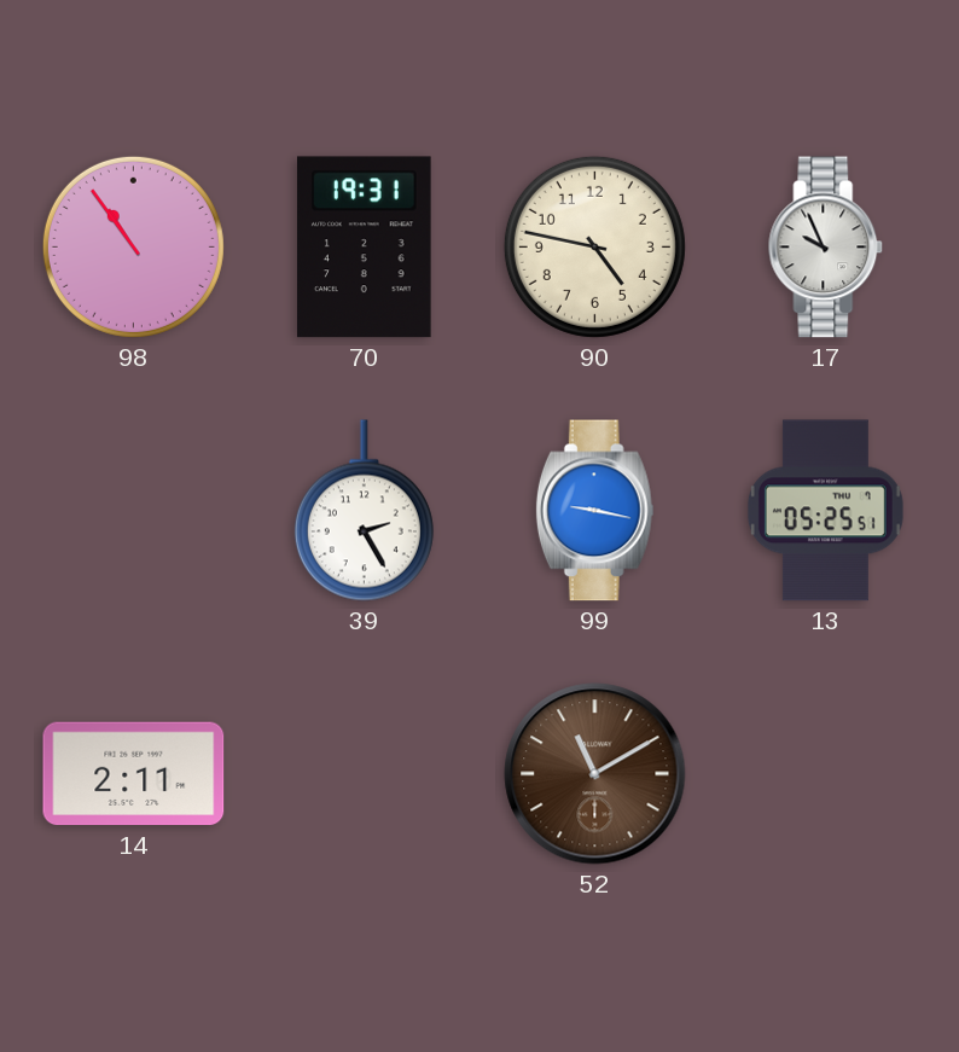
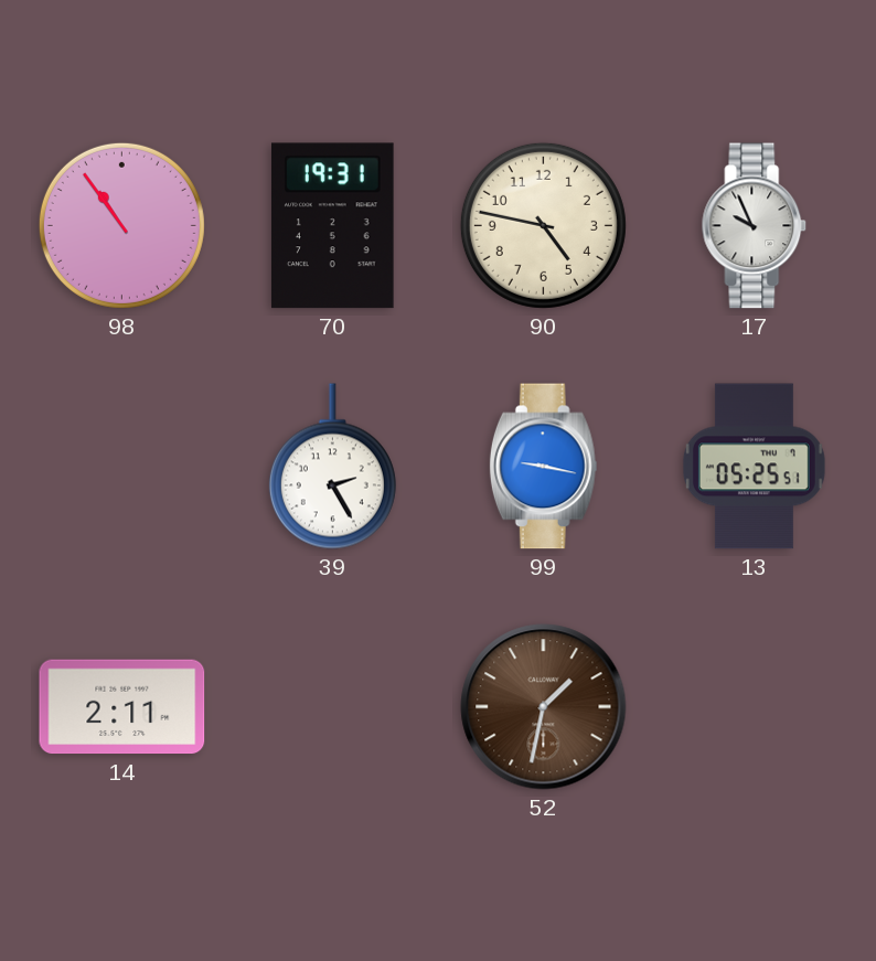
52: 11:10 -> 1:32
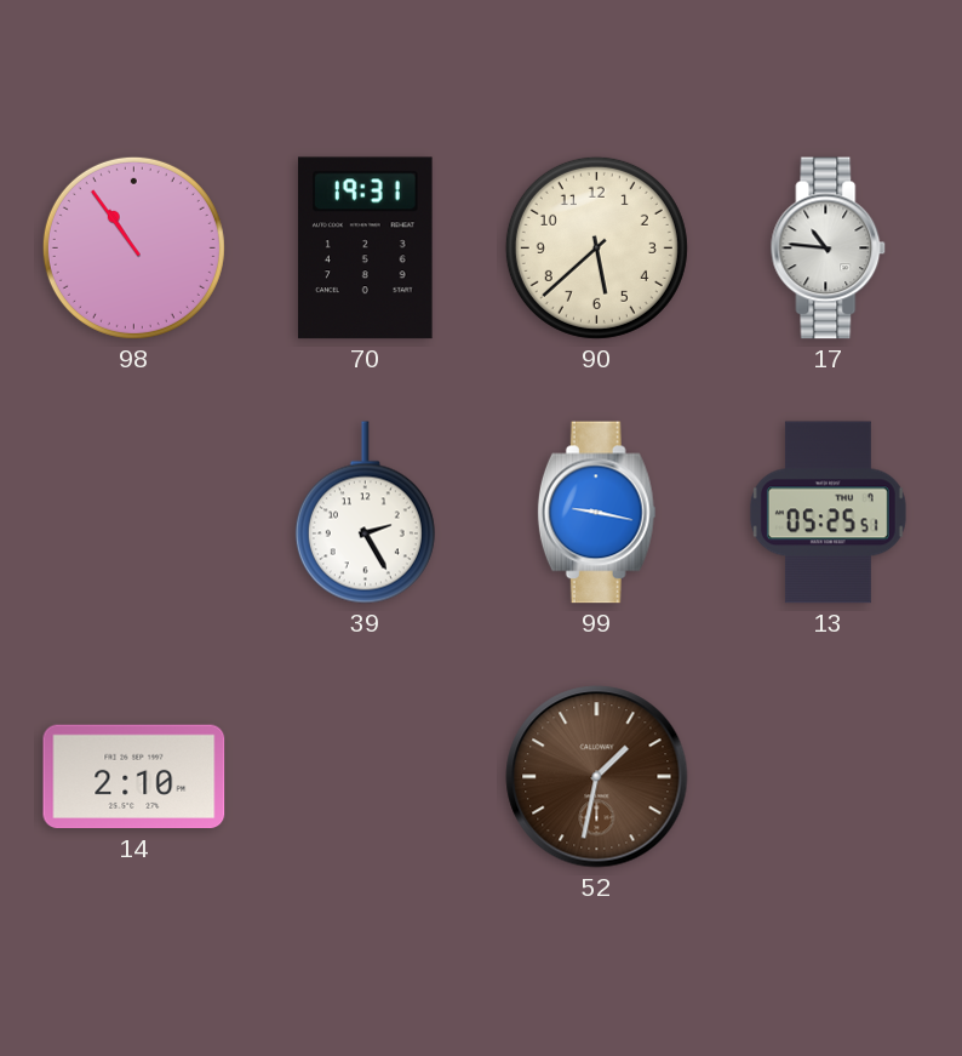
90: 4:47 -> 5:38
17: 9:56 -> 10:46
14: 2:11 -> 2:10
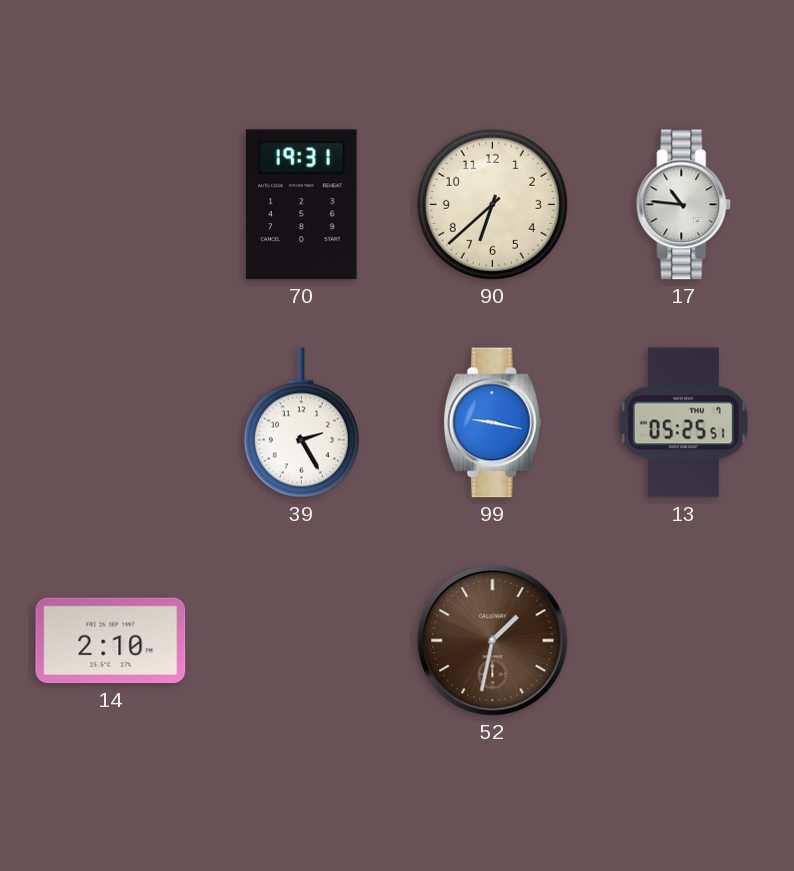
98: 10:54 -> none
90: 5:38 -> 6:38
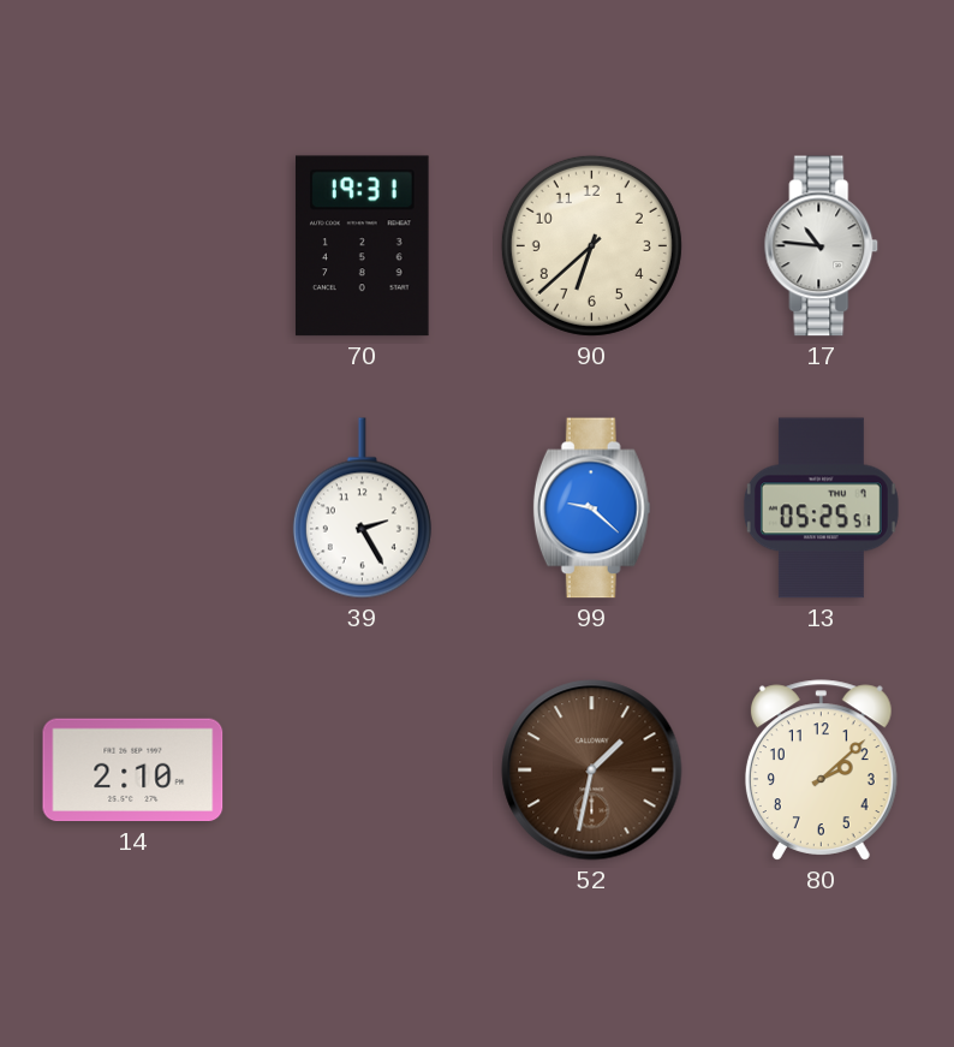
99: 9:17 -> 9:22
80: none -> 2:08
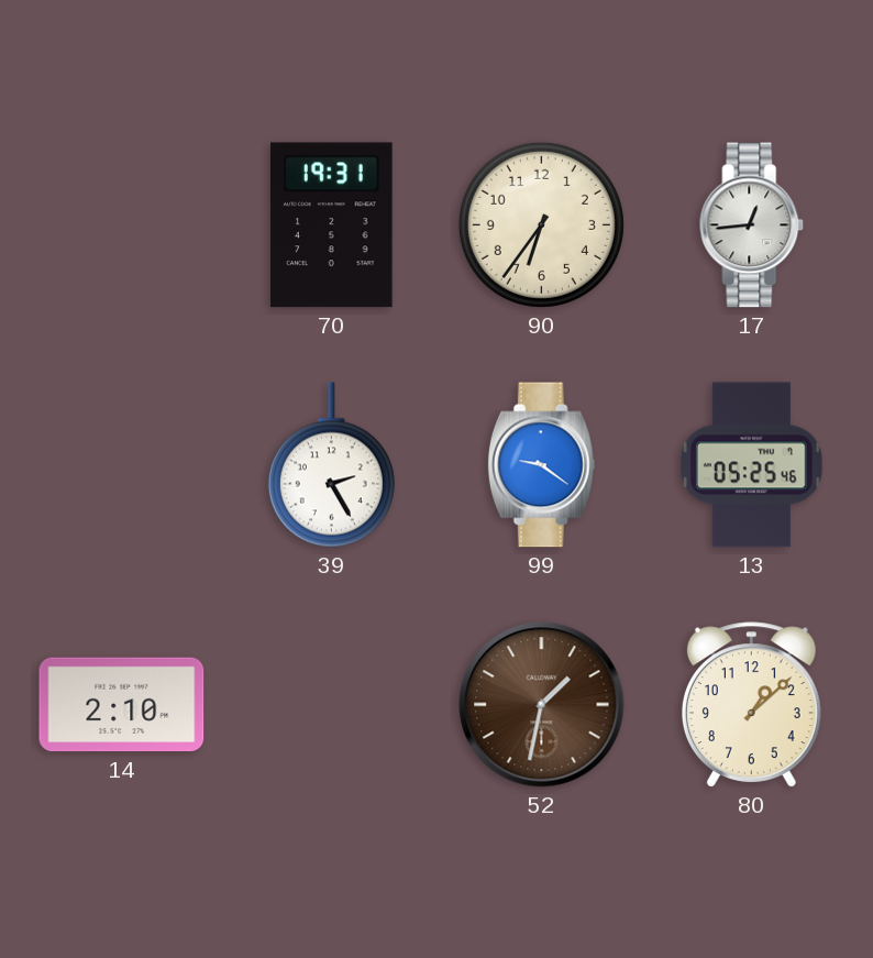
90: 6:38 -> 6:36
17: 10:46 -> 12:44
99: 9:22 -> 9:21
13: 05:25:51 -> 05:25:46
80: 2:08 -> 1:08
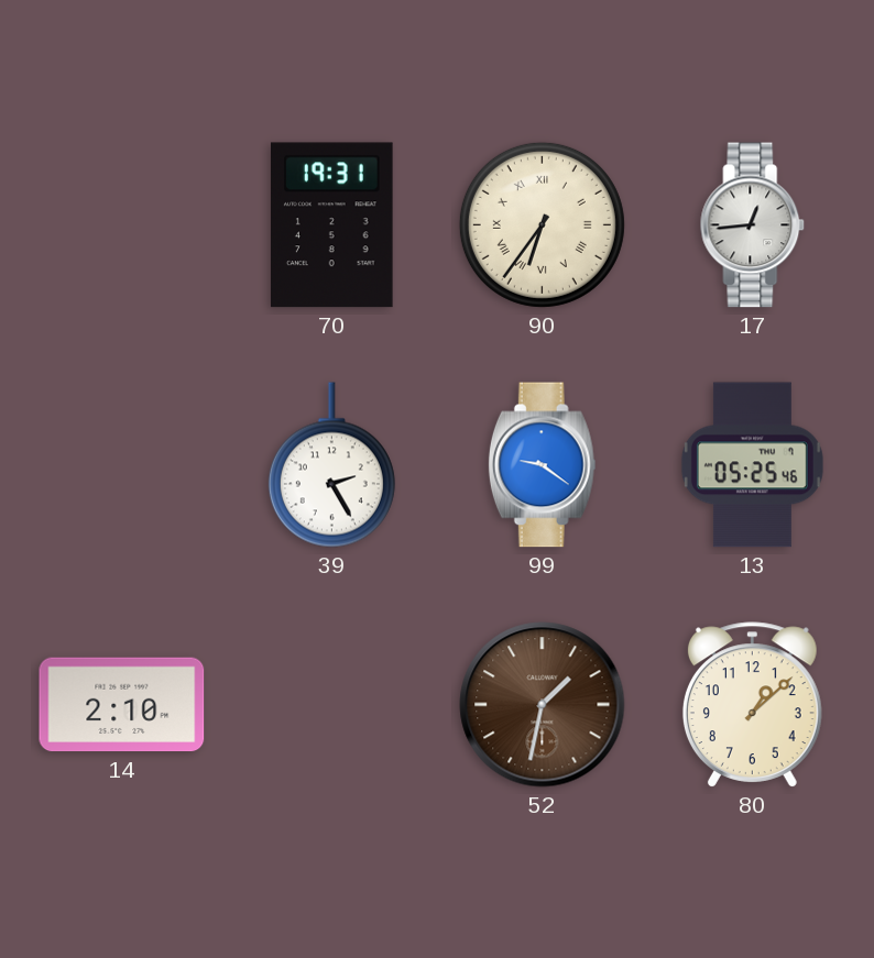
90 numerals: Arabic -> Roman
